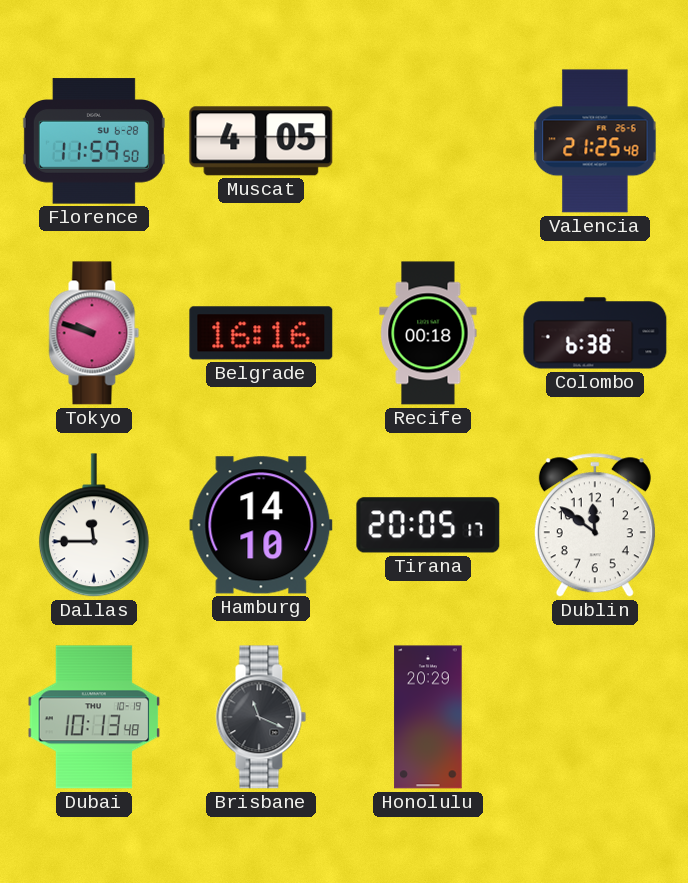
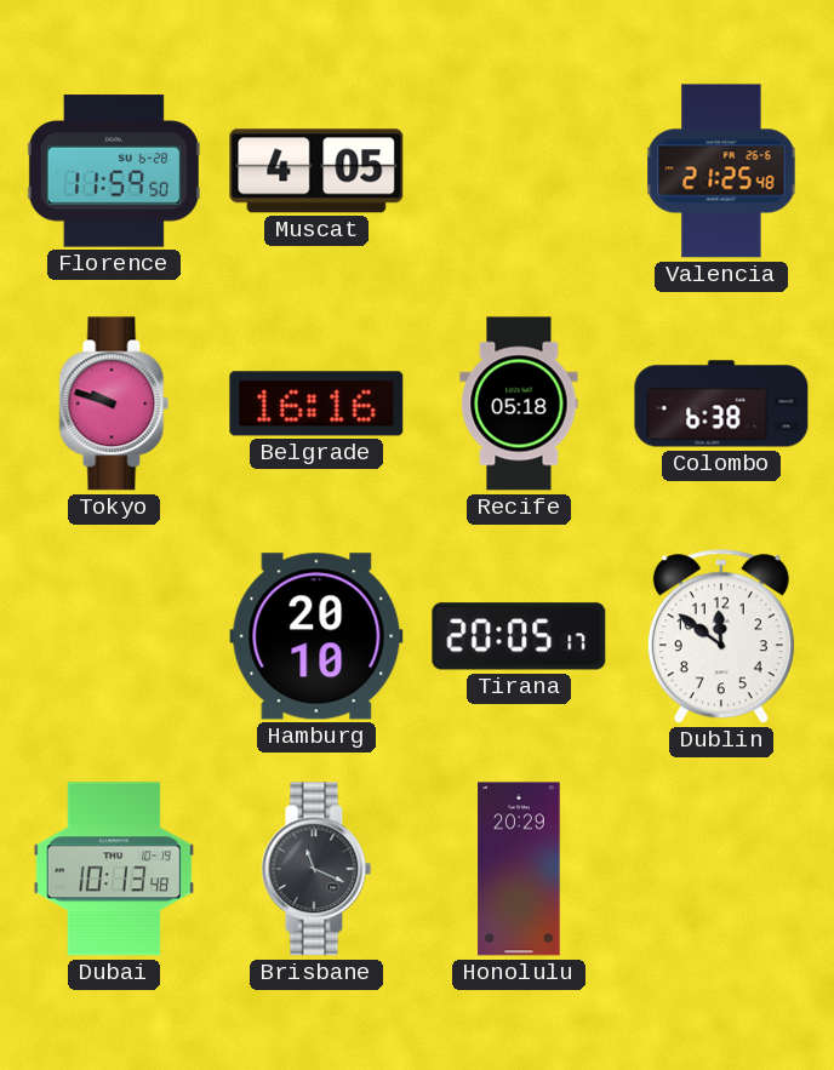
Recife: 00:18 -> 05:18
Dallas: 11:45 -> none
Hamburg: 14:10 -> 20:10
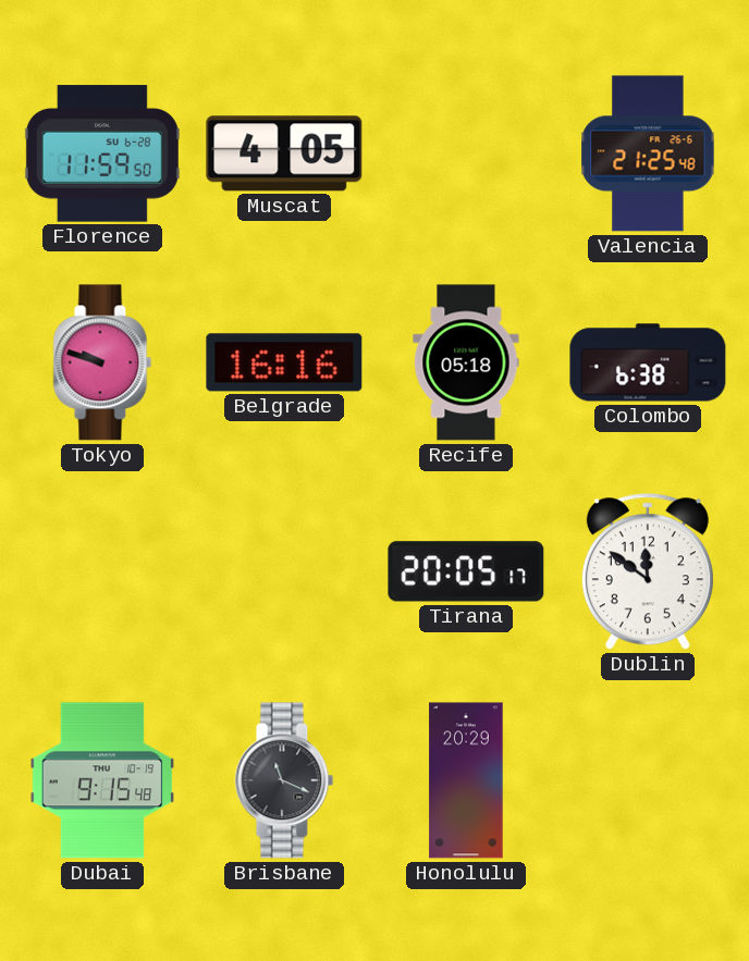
Hamburg: 20:10 -> none
Dubai: 10:13 -> 9:15
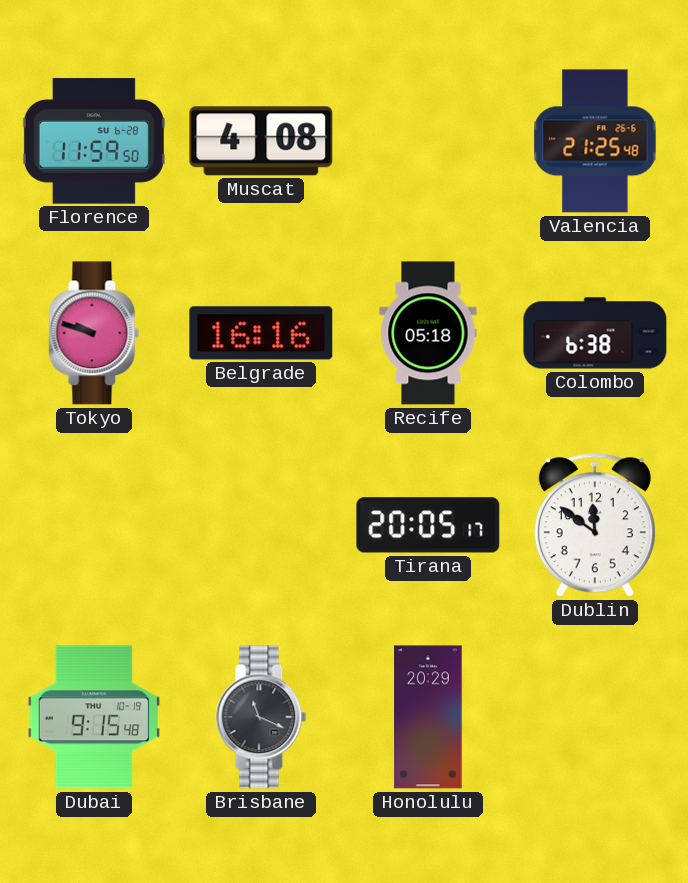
Muscat: 4:05 -> 4:08
